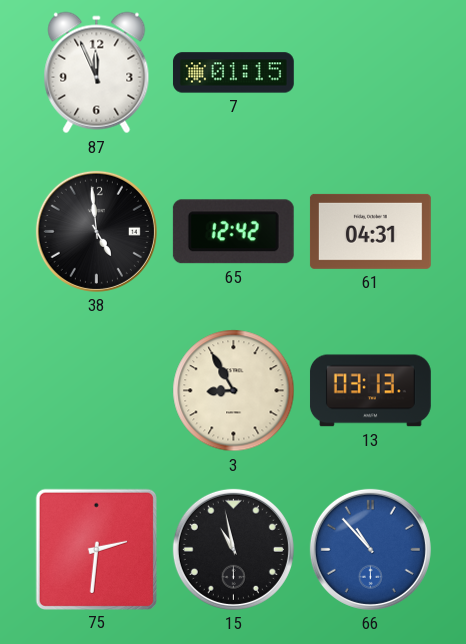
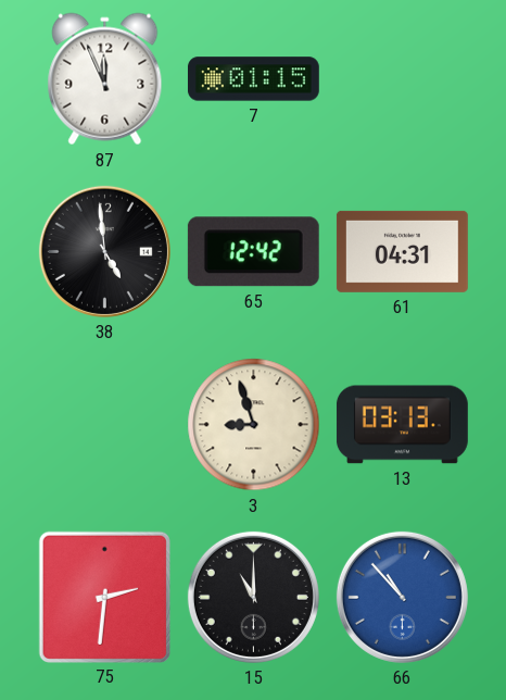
3: 8:55 -> 8:57
15: 10:58 -> 11:00
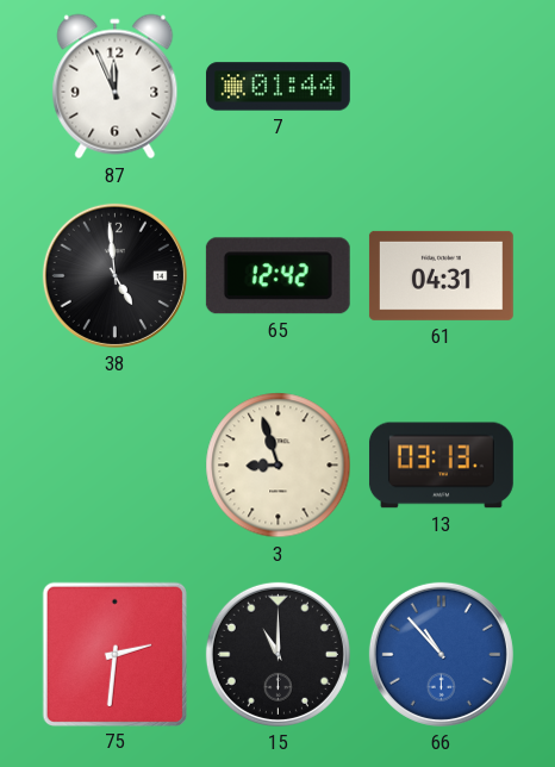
7: 01:15 -> 01:44
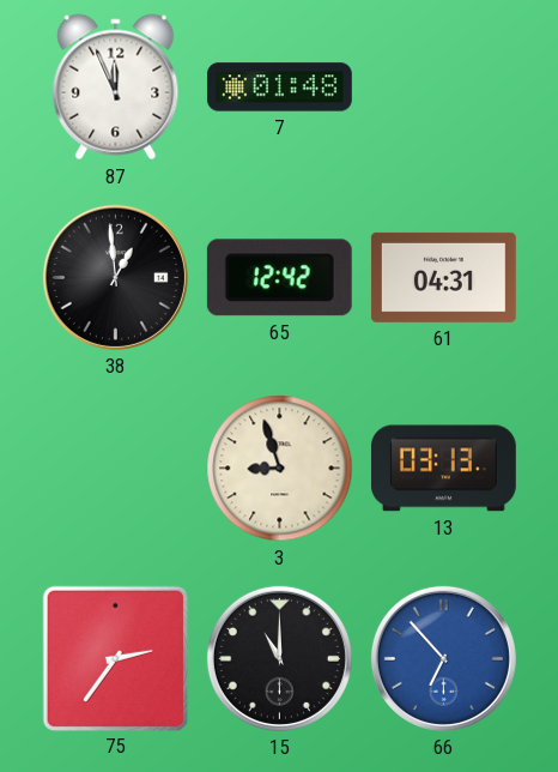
7: 01:44 -> 01:48
38: 4:59 -> 12:59
75: 2:31 -> 2:36
66: 10:53 -> 6:53
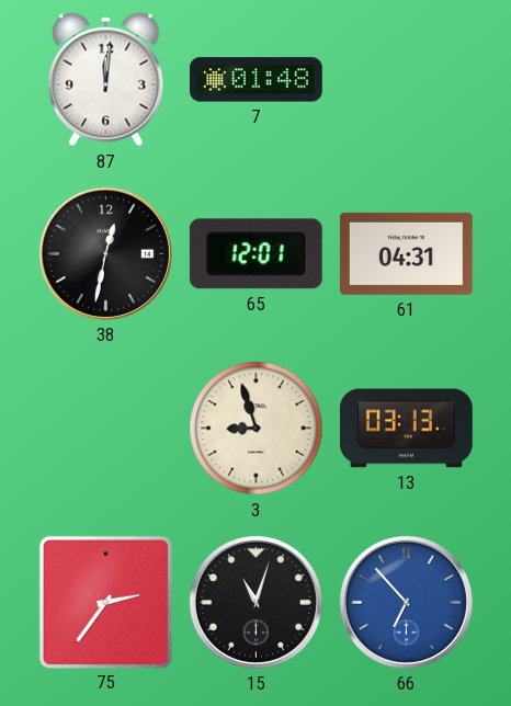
87: 11:56 -> 12:01
38: 12:59 -> 12:32
65: 12:42 -> 12:01
15: 11:00 -> 11:03
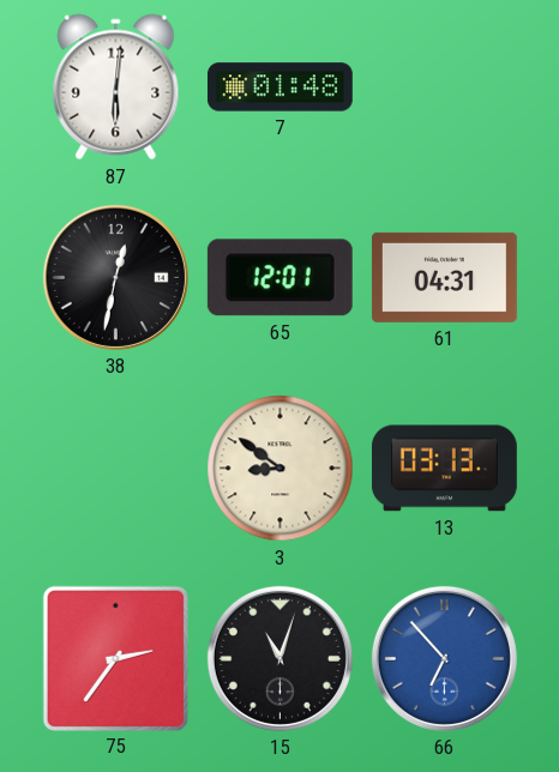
87: 12:01 -> 6:01
3: 8:57 -> 8:51
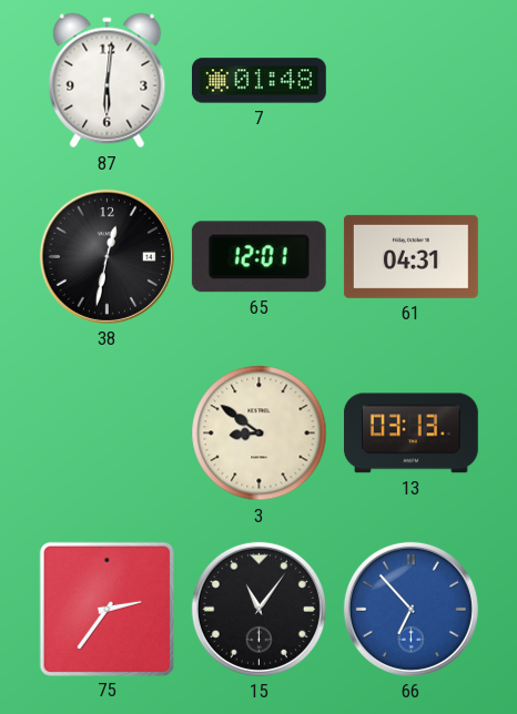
15: 11:03 -> 11:06
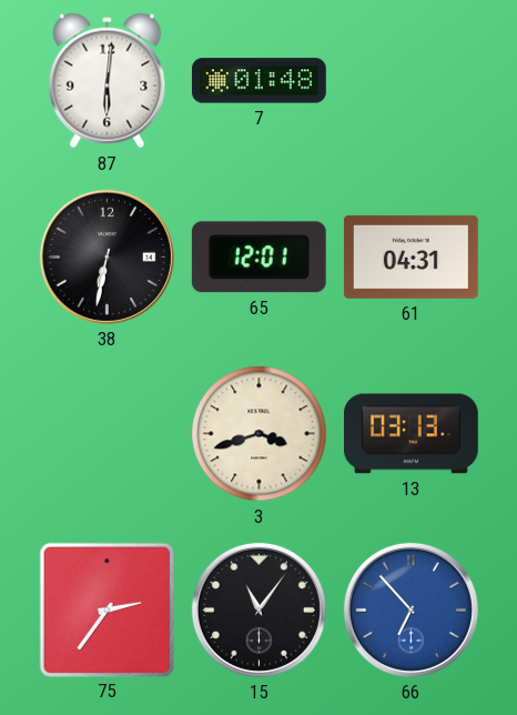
38: 12:32 -> 6:32
3: 8:51 -> 3:42
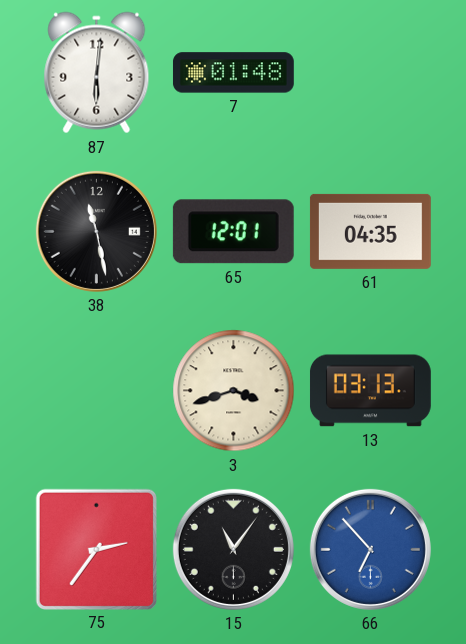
38: 6:32 -> 11:28
61: 04:31 -> 04:35
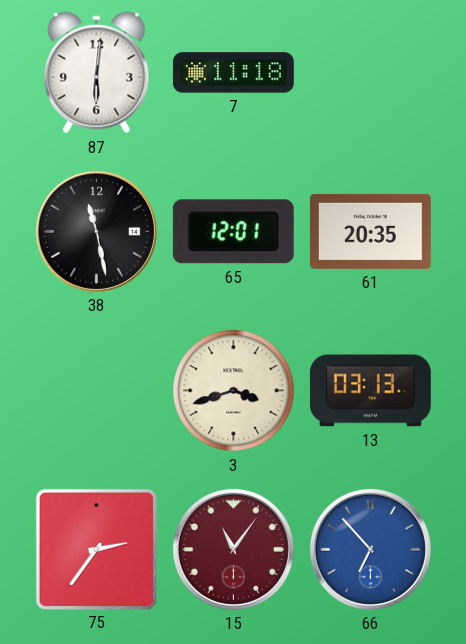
7: 01:48 -> 11:18
61: 04:35 -> 20:35
15 dial: black -> burgundy
